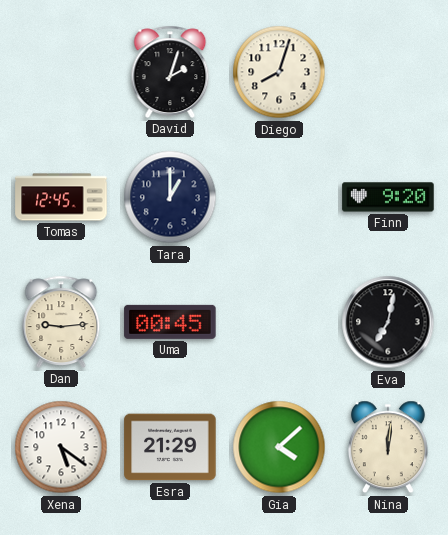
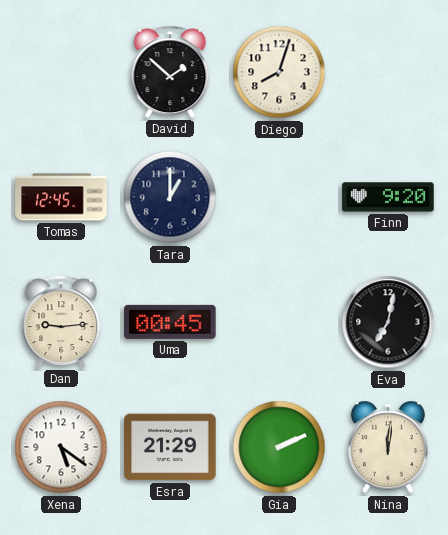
David: 2:03 -> 1:52
Gia: 4:08 -> 2:11
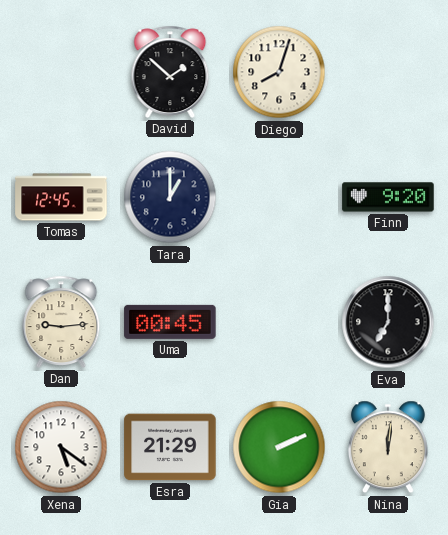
Eva: 7:02 -> 7:00
